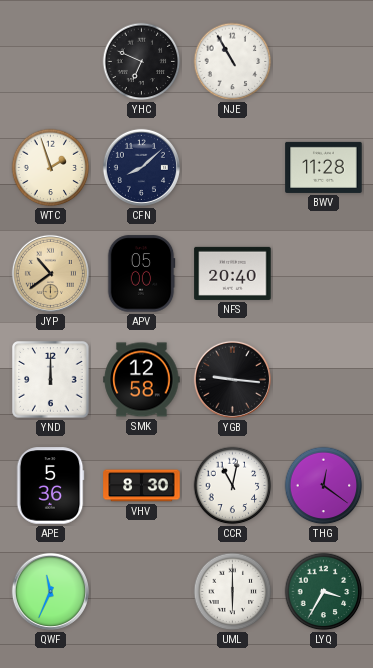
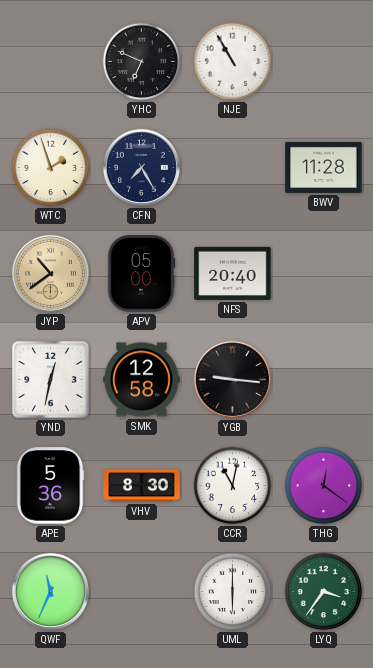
CFN: 8:08 -> 7:25
YND: 12:00 -> 12:32
LYQ: 3:35 -> 3:36
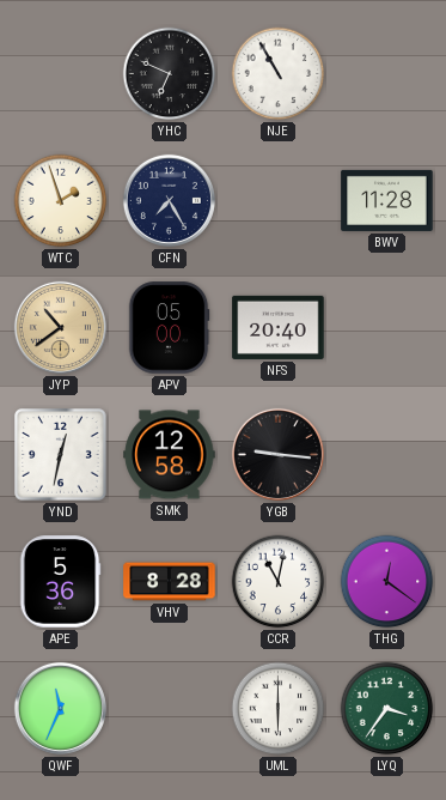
VHV: 8:30 -> 8:28
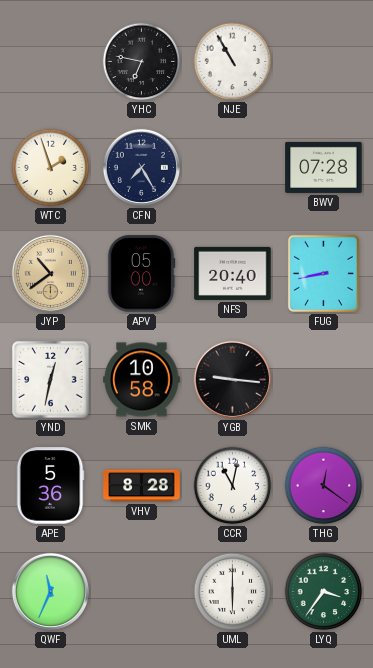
YHC: 6:49 -> 6:47
BWV: 11:28 -> 07:28
FUG: none -> 8:43
SMK: 12:58 -> 10:58
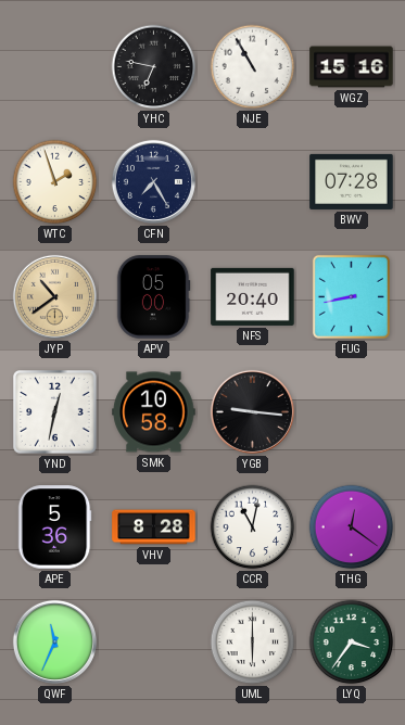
WGZ: none -> 15:16
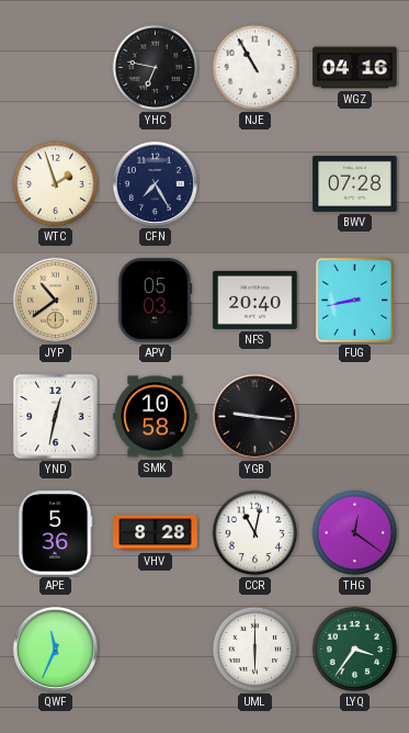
WGZ: 15:16 -> 04:16
APV: 05:00 -> 05:03
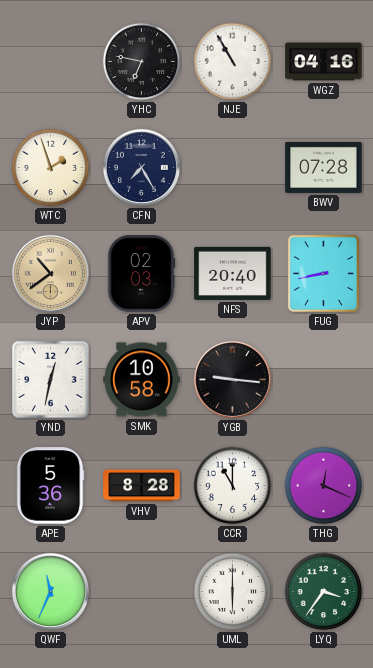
APV: 05:03 -> 02:03
CCR: 11:02 -> 11:00
THG: 12:21 -> 12:19
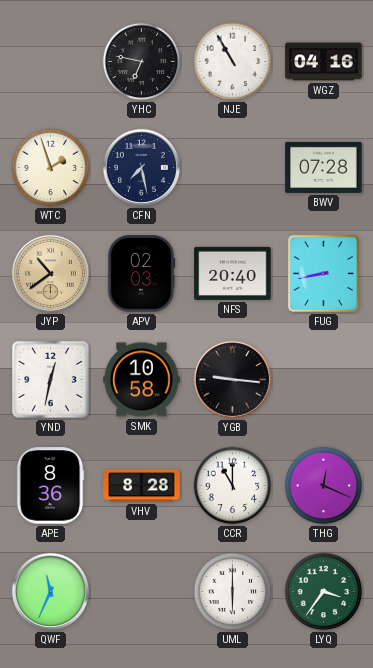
CFN: 7:25 -> 7:28
APE: 5:36 -> 8:36
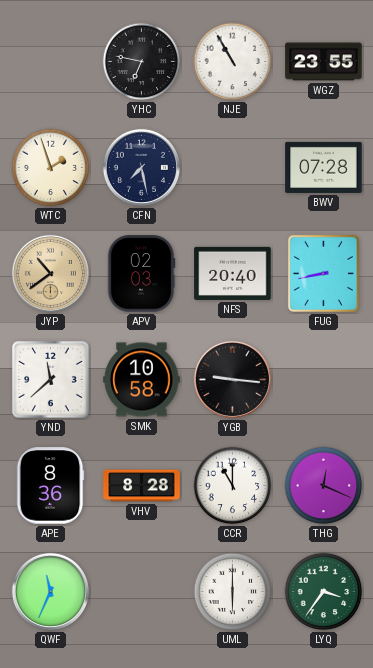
WGZ: 04:16 -> 23:55
YND: 12:32 -> 11:38
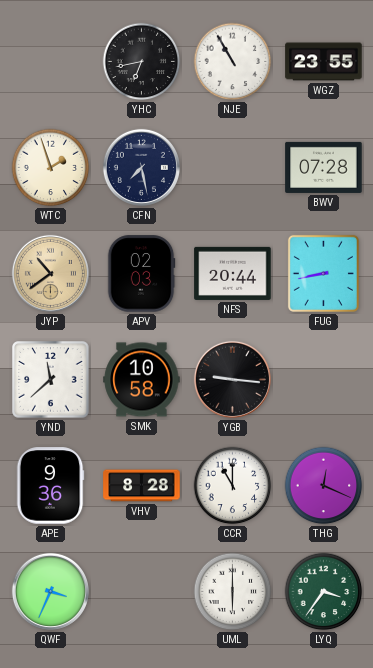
YHC: 6:47 -> 6:43
NFS: 20:40 -> 20:44
APE: 8:36 -> 9:36
QWF: 11:34 -> 3:34
